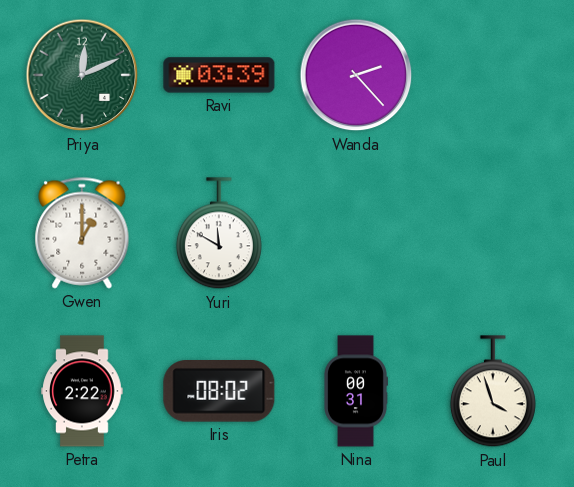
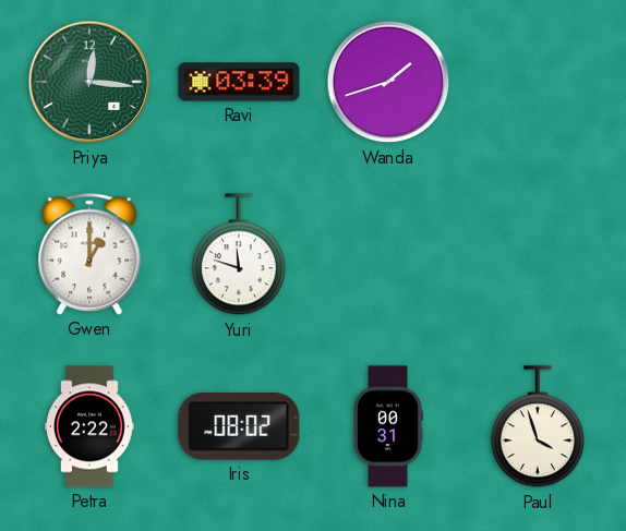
Priya: 12:11 -> 12:16
Wanda: 2:23 -> 1:42
Yuri: 11:50 -> 11:48
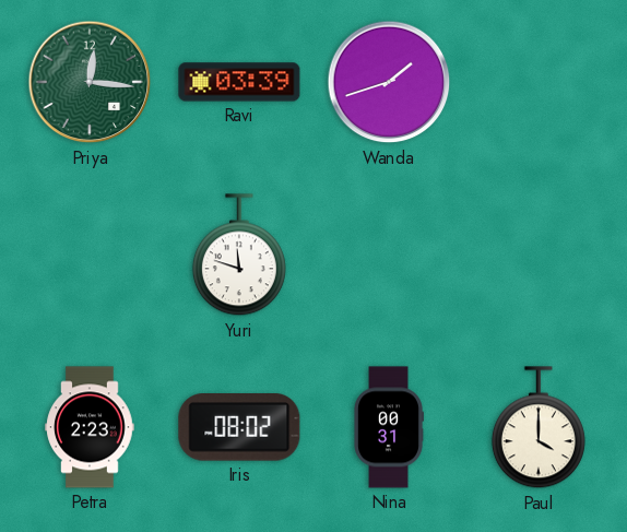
Gwen: 1:00 -> none
Petra: 2:22 -> 2:23
Paul: 3:57 -> 4:00
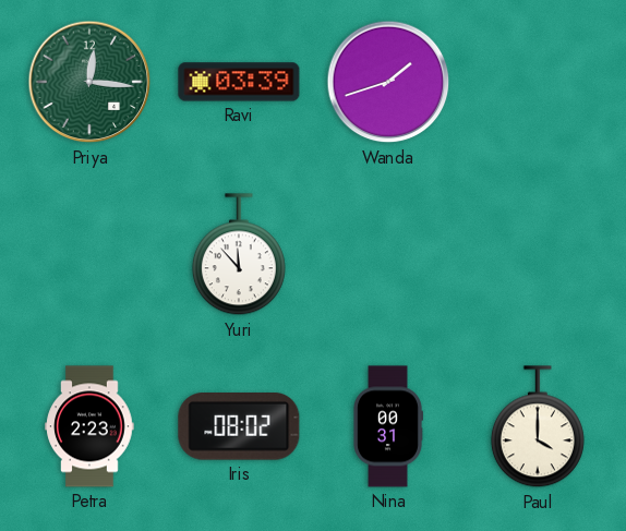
Yuri: 11:48 -> 11:53
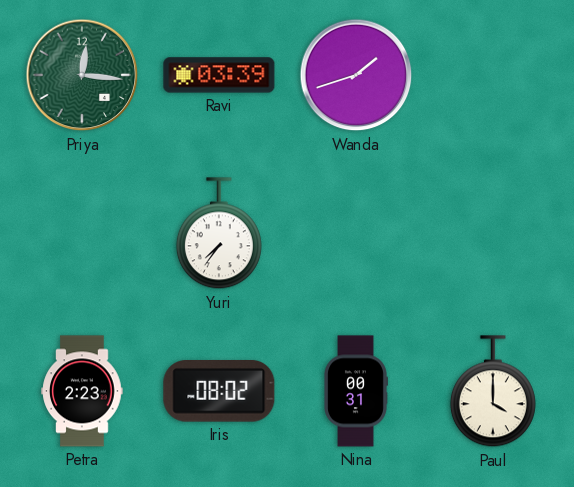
Yuri: 11:53 -> 7:36
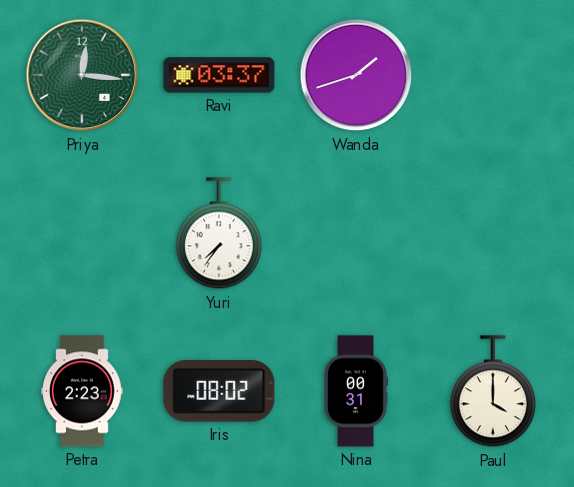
Ravi: 03:39 -> 03:37
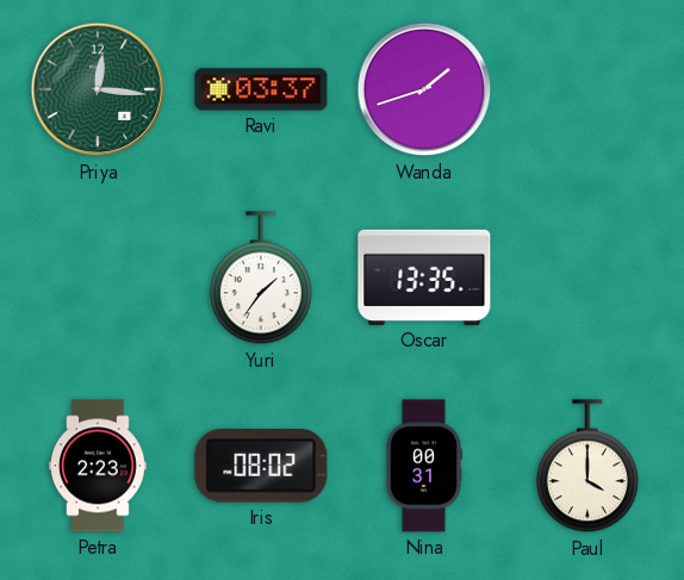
Yuri: 7:36 -> 1:36
Oscar: none -> 13:35
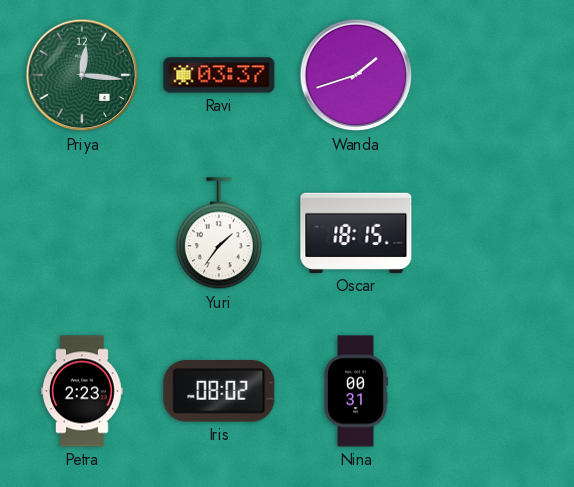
Oscar: 13:35 -> 18:15
Paul: 4:00 -> none
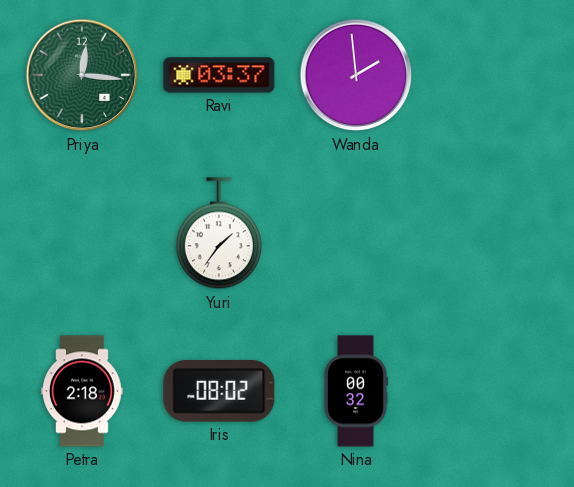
Wanda: 1:42 -> 1:59
Oscar: 18:15 -> none
Petra: 2:23 -> 2:18
Nina: 00:31 -> 00:32
